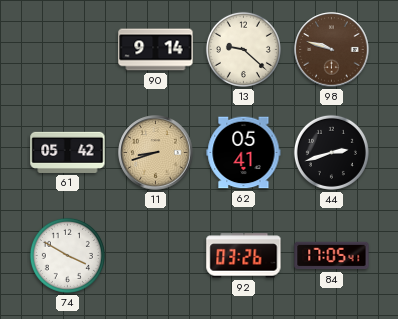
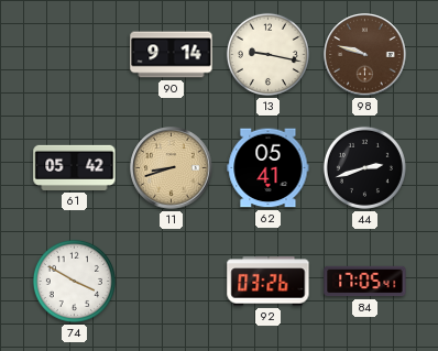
13: 9:22 -> 9:17
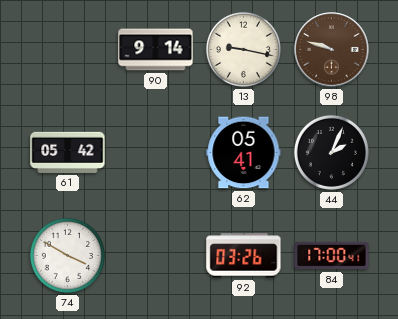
11: 8:42 -> none
44: 2:42 -> 2:04
84: 17:05 -> 17:00
